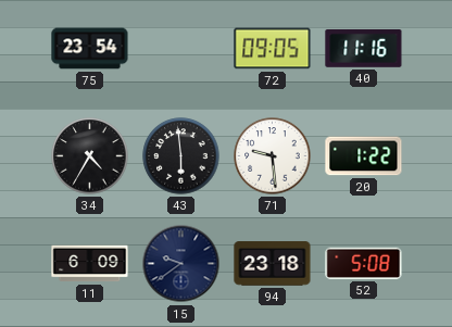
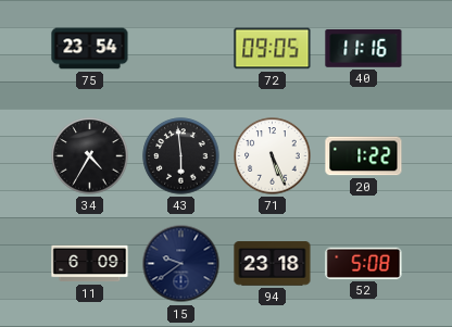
71: 9:29 -> 5:26
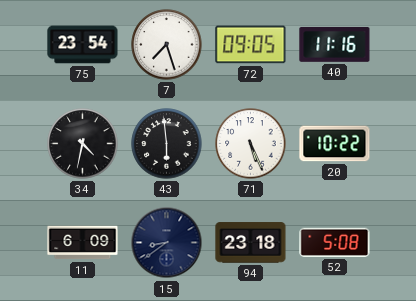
7: none -> 7:27
34: 4:35 -> 4:32
20: 1:22 -> 10:22
15: 9:39 -> 8:39
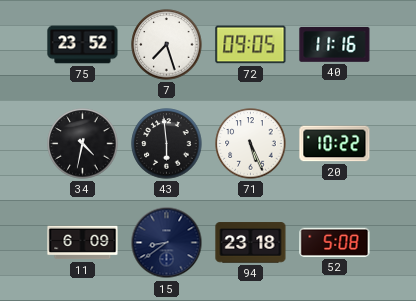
75: 23:54 -> 23:52
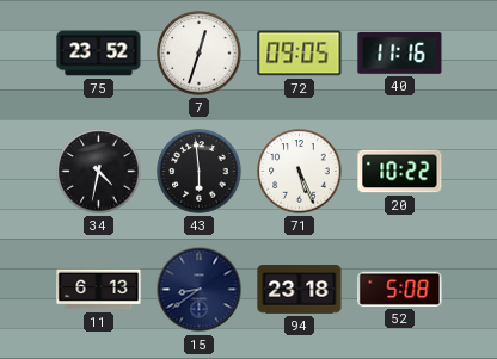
7: 7:27 -> 12:33
11: 6:09 -> 6:13
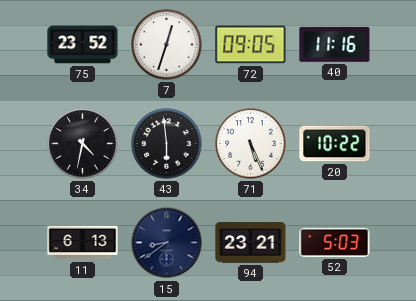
94: 23:18 -> 23:21
52: 5:08 -> 5:03
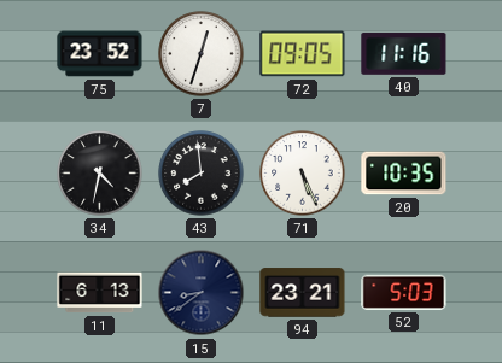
43: 5:59 -> 7:59
20: 10:22 -> 10:35
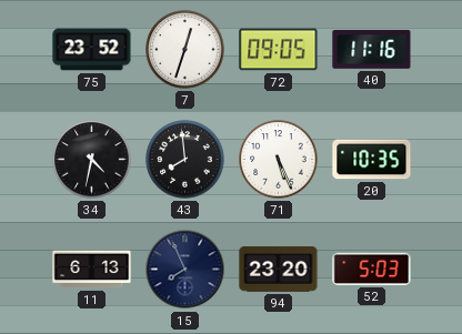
15: 8:39 -> 7:56
94: 23:21 -> 23:20
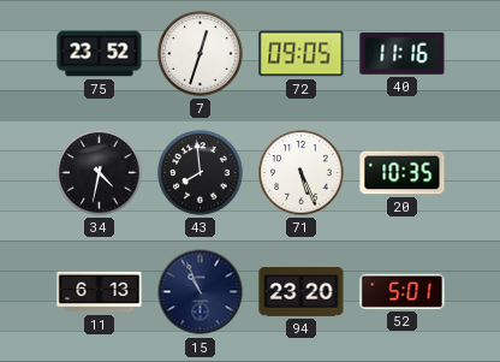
15: 7:56 -> 10:56
52: 5:03 -> 5:01
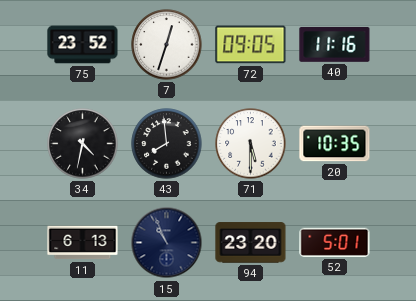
71: 5:26 -> 5:30
